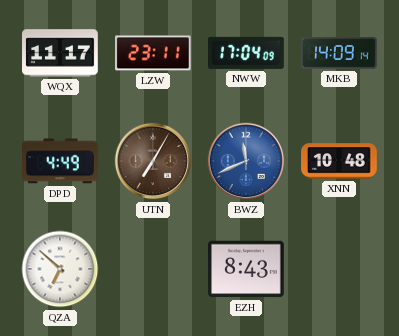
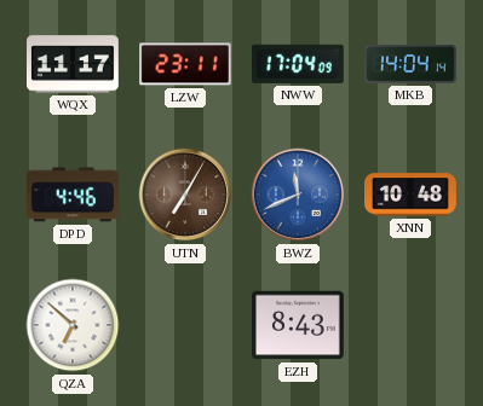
MKB: 14:09 -> 14:04
DPD: 4:49 -> 4:46
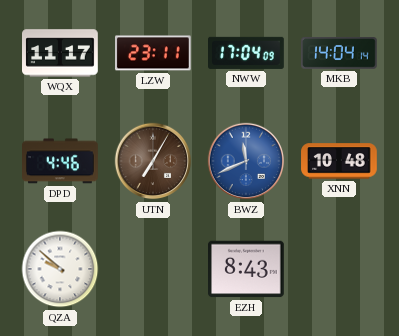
QZA: 6:52 -> 9:52
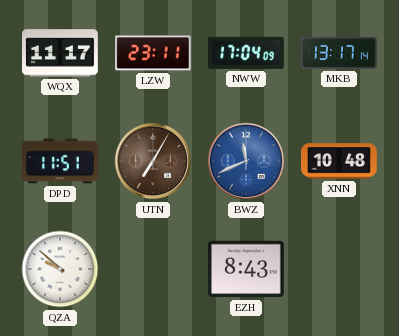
MKB: 14:04 -> 13:17
DPD: 4:46 -> 11:51
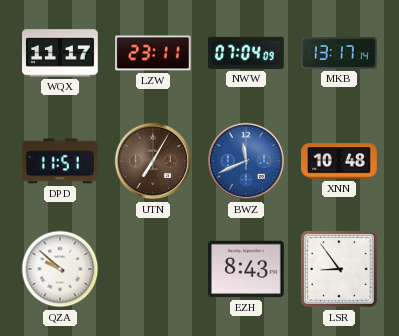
NWW: 17:04 -> 07:04
LSR: none -> 8:54
